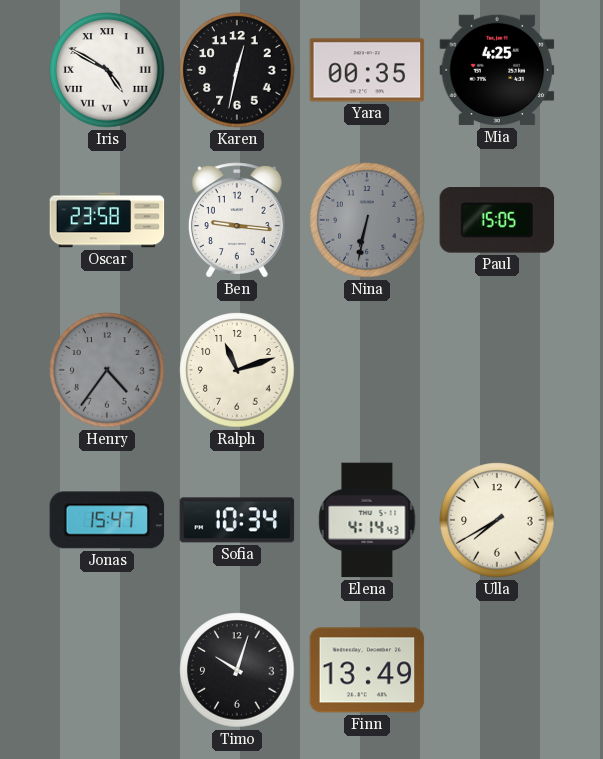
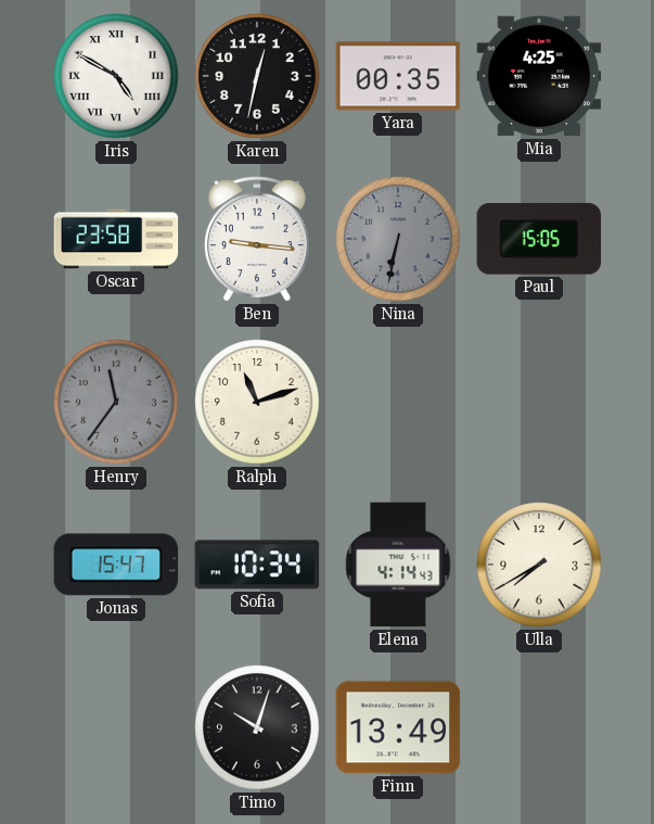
Henry: 4:36 -> 11:36
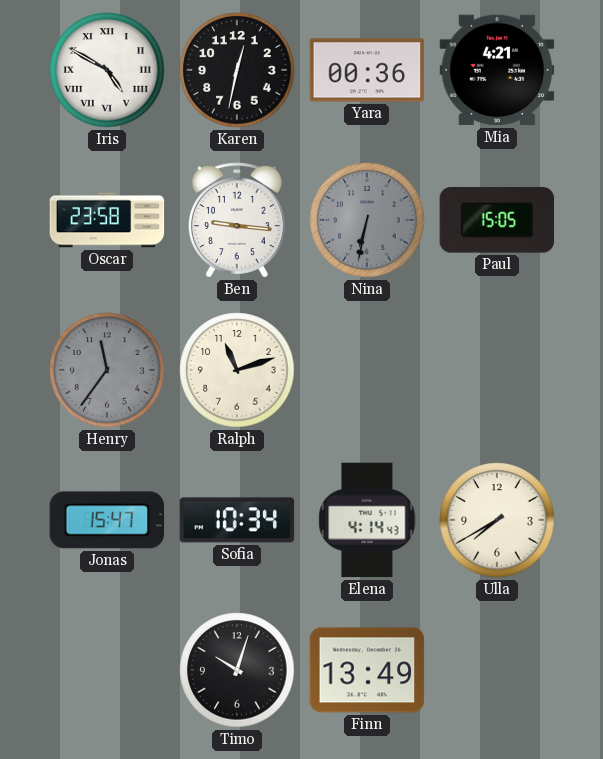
Yara: 00:35 -> 00:36
Mia: 4:25 -> 4:21
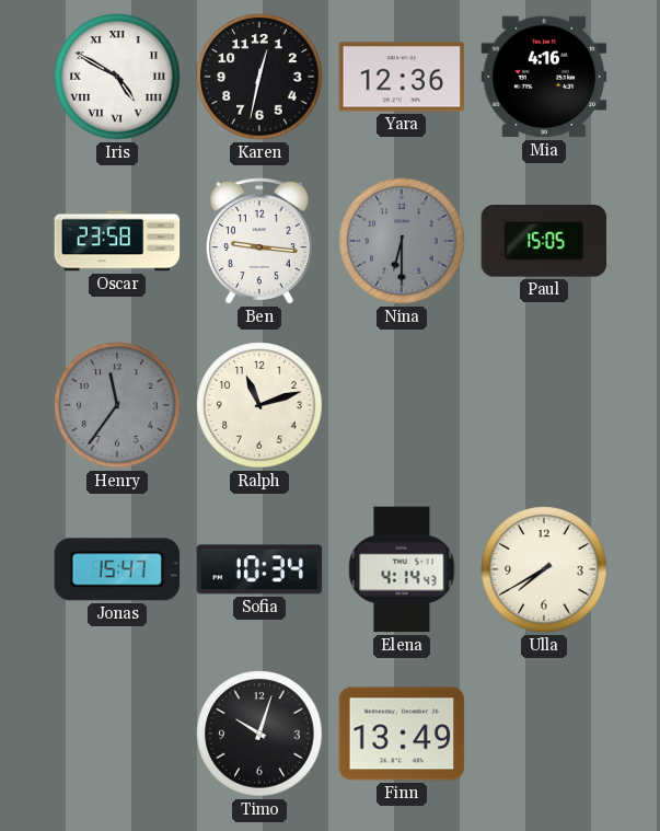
Yara: 00:36 -> 12:36
Mia: 4:21 -> 4:16
Nina: 6:32 -> 6:30
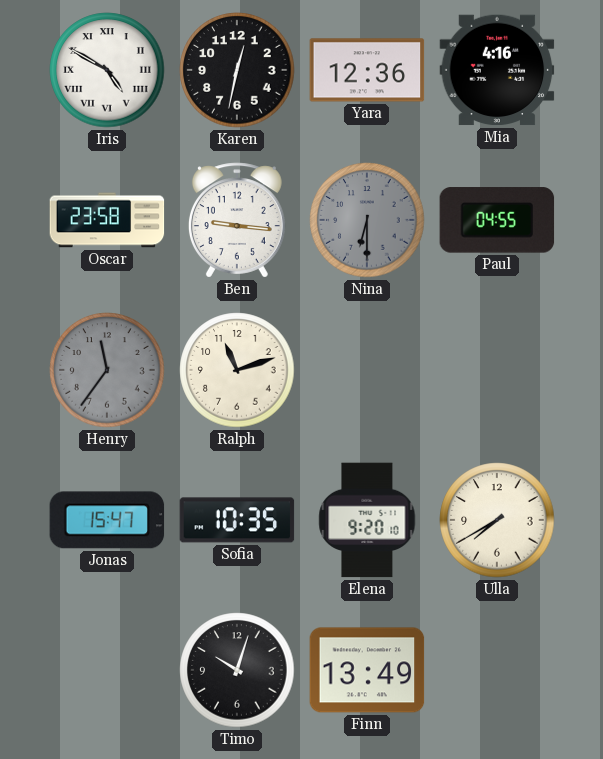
Paul: 15:05 -> 04:55
Sofia: 10:34 -> 10:35
Elena: 4:14 -> 9:20
